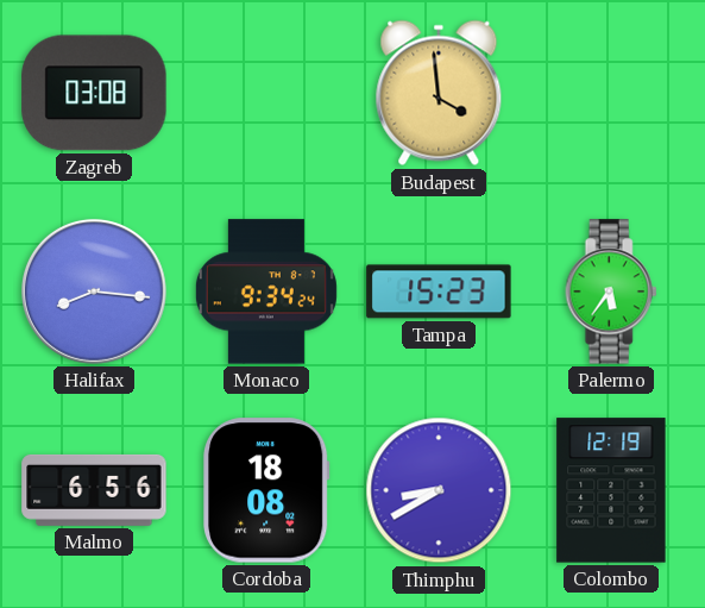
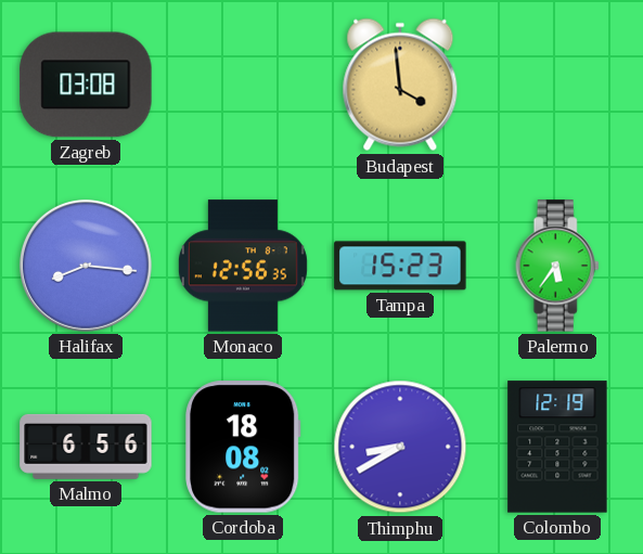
Monaco: 9:34 -> 12:56
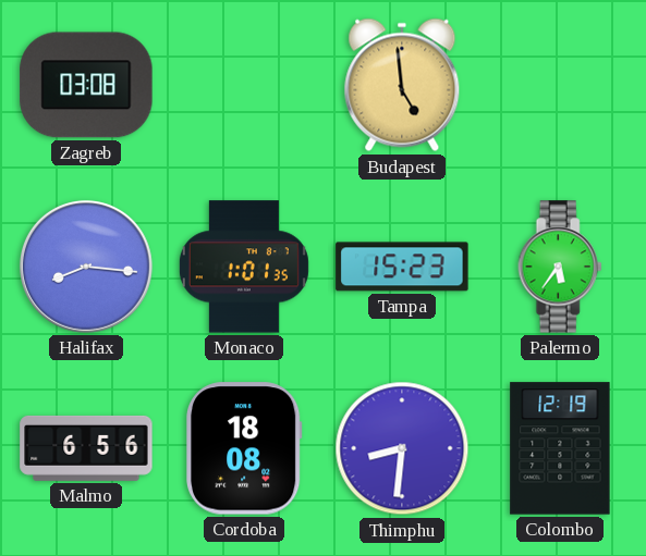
Budapest: 3:59 -> 4:59
Monaco: 12:56 -> 1:01
Thimphu: 8:40 -> 8:31
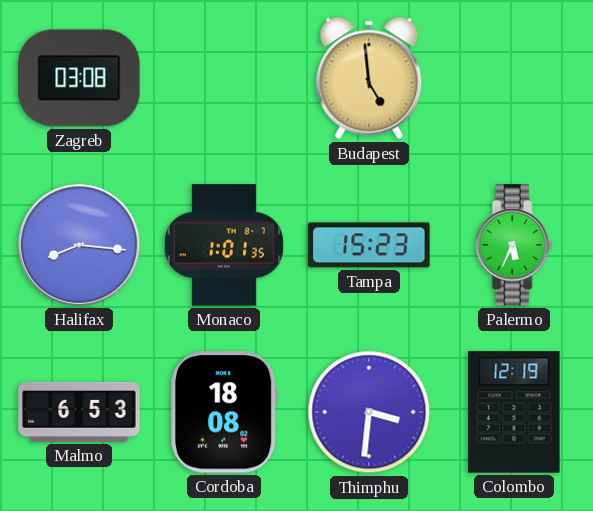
Palermo: 5:36 -> 5:34
Malmo: 6:56 -> 6:53
Thimphu: 8:31 -> 3:31
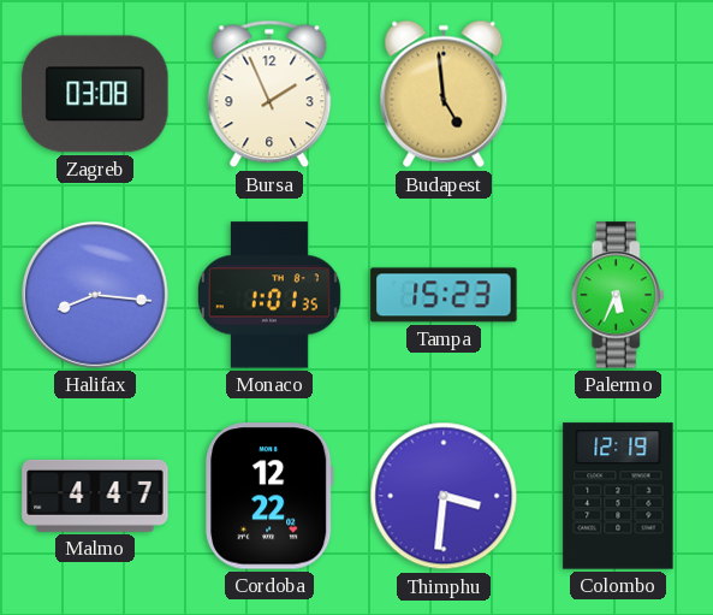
Bursa: none -> 1:56
Malmo: 6:53 -> 4:47
Cordoba: 18:08 -> 12:22
